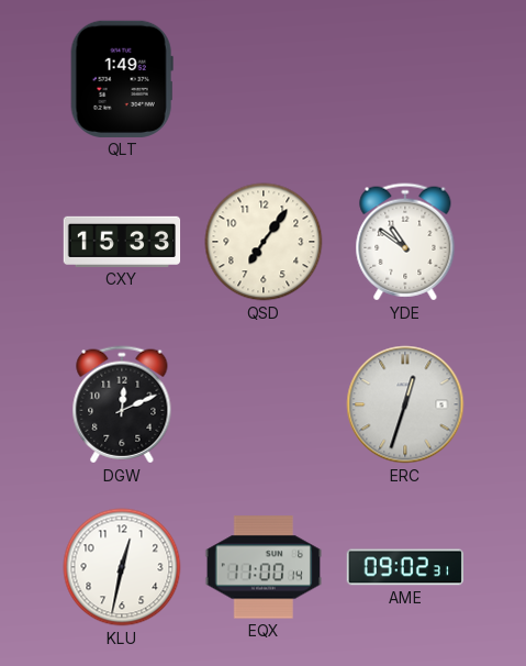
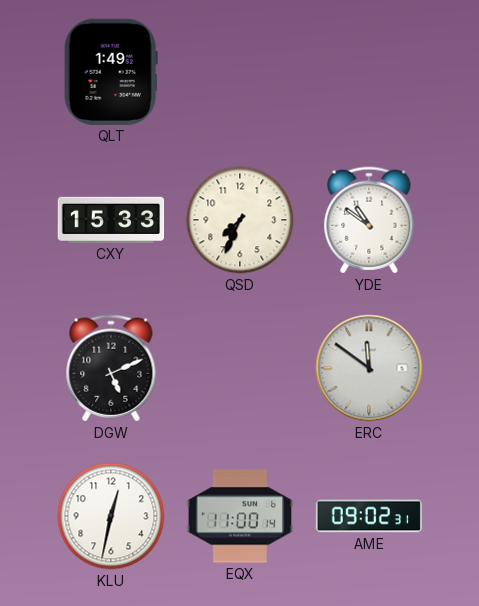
QSD: 7:06 -> 7:34
DGW: 12:11 -> 5:11
ERC: 12:33 -> 11:51
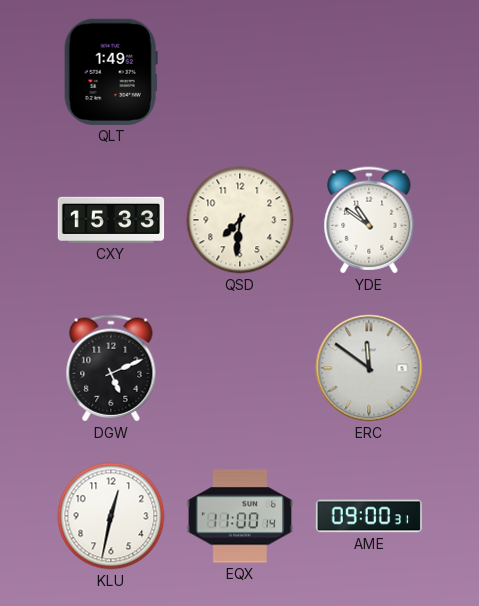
QSD: 7:34 -> 7:31
AME: 09:02 -> 09:00
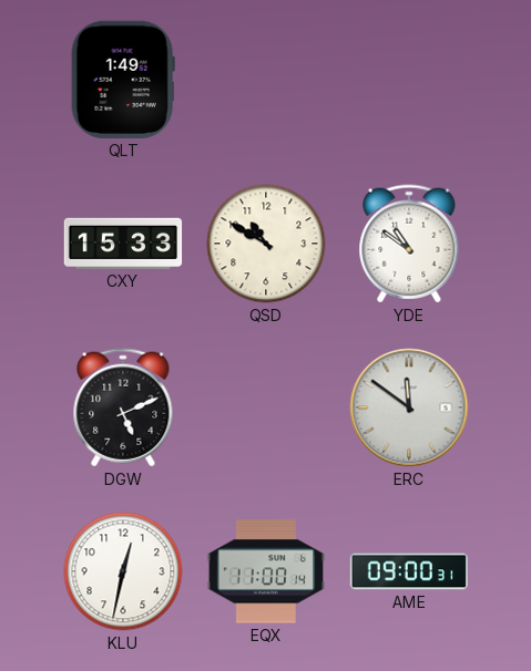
QSD: 7:31 -> 10:50
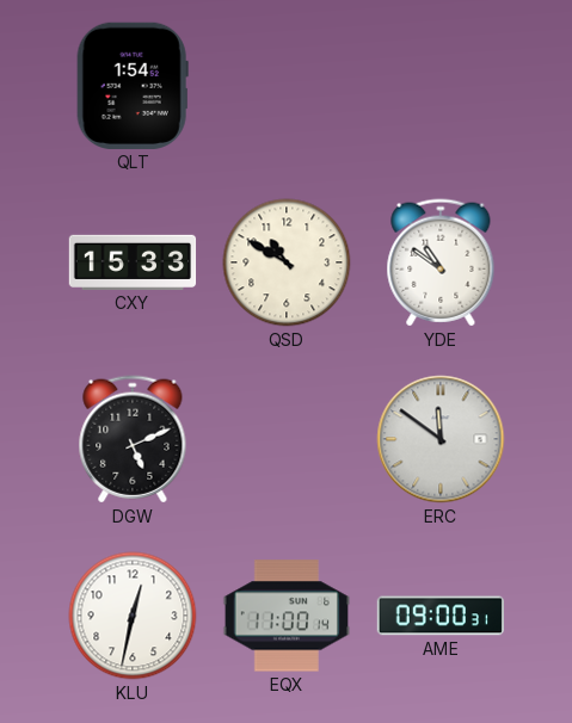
QLT: 1:49 -> 1:54
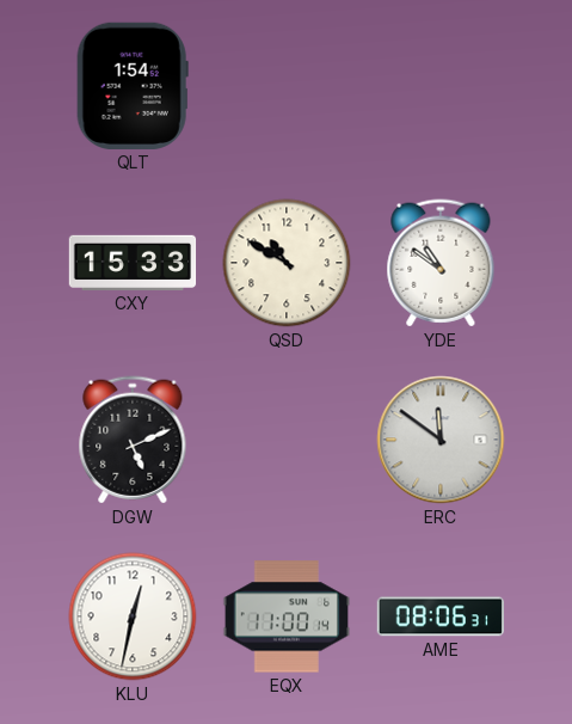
AME: 09:00 -> 08:06
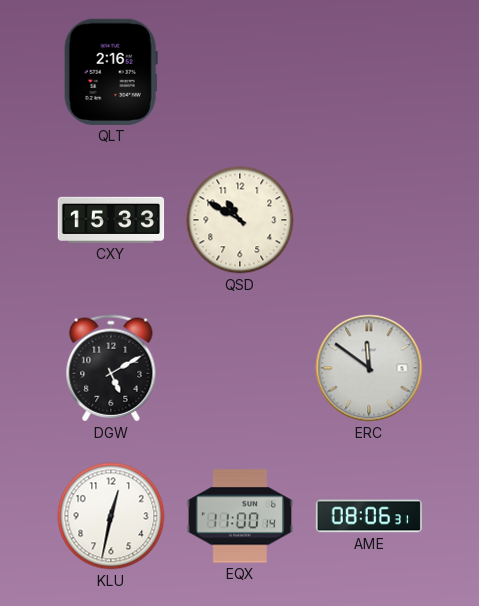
QLT: 1:54 -> 2:16
YDE: 10:51 -> none
DGW: 5:11 -> 5:10
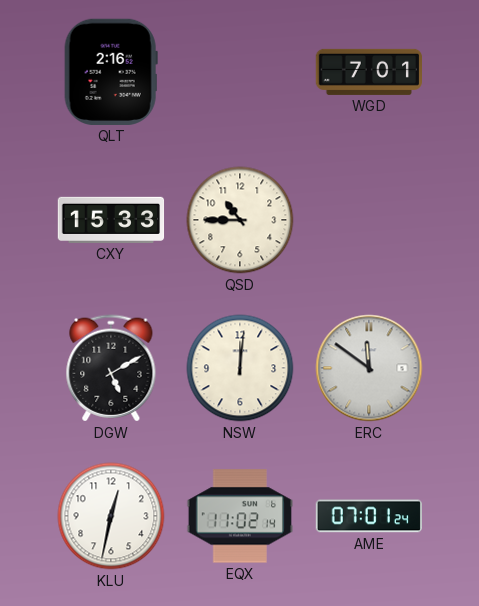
WGD: none -> 7:01
QSD: 10:50 -> 10:45
NSW: none -> 12:01
EQX: 11:00 -> 11:02
AME: 08:06 -> 07:01
